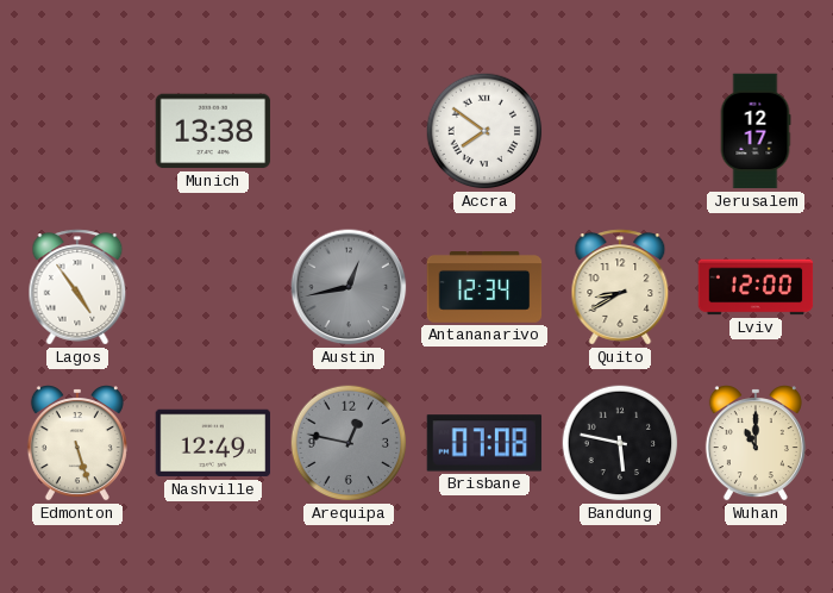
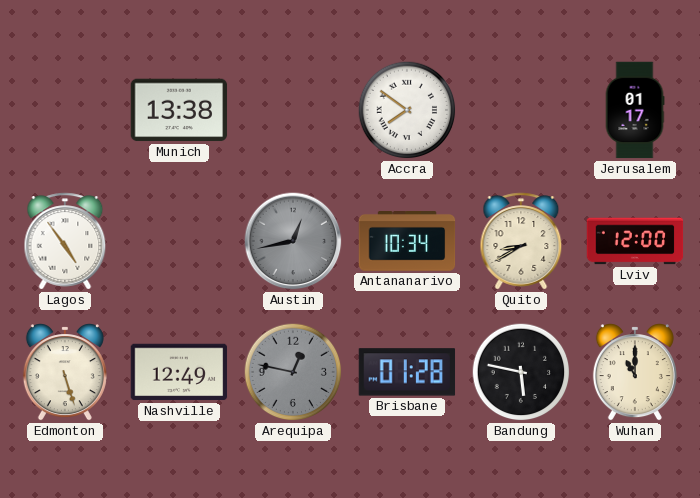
Jerusalem: 12:17 -> 01:17
Antananarivo: 12:34 -> 10:34
Brisbane: 07:08 -> 01:28
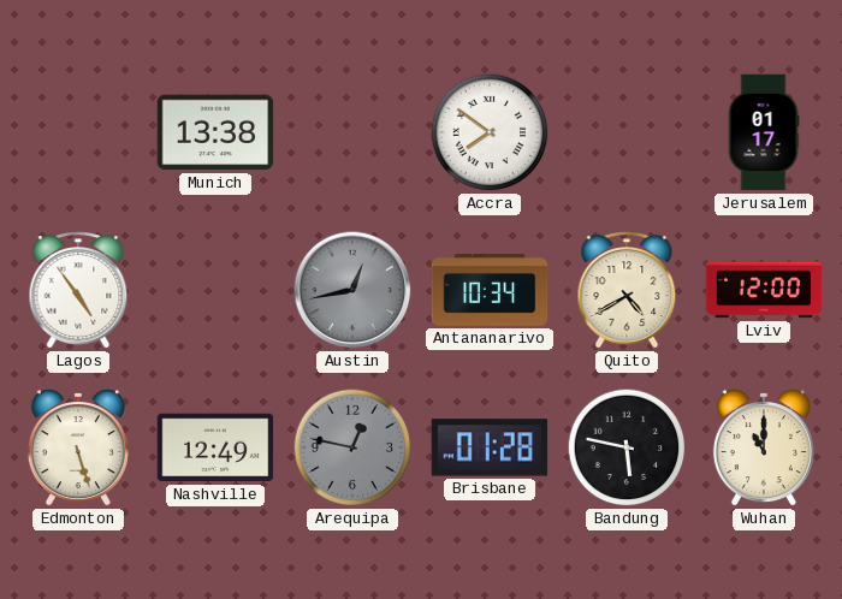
Quito: 8:40 -> 4:40
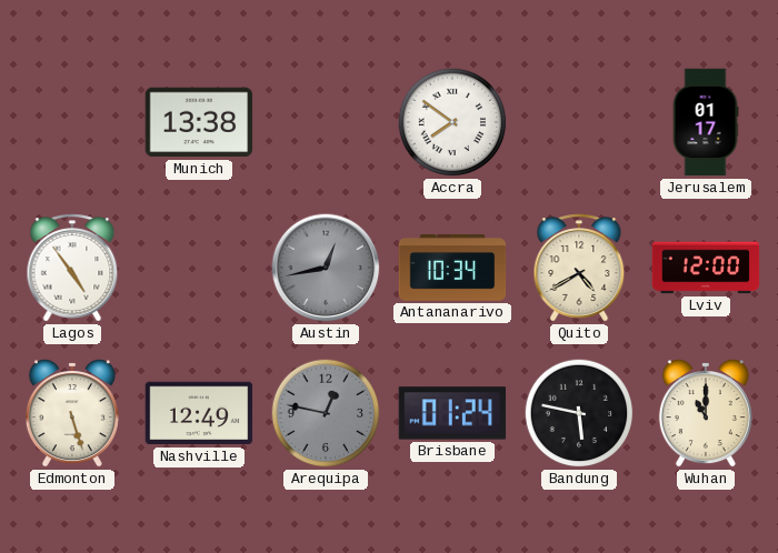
Brisbane: 01:28 -> 01:24
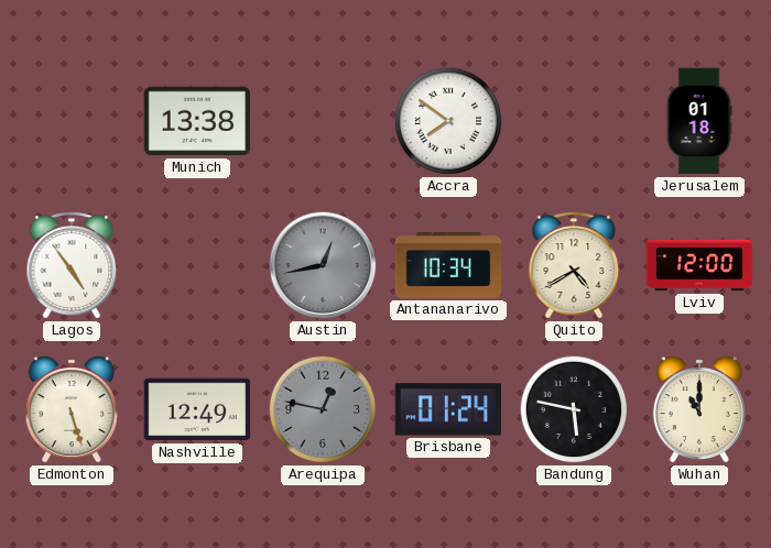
Jerusalem: 01:17 -> 01:18
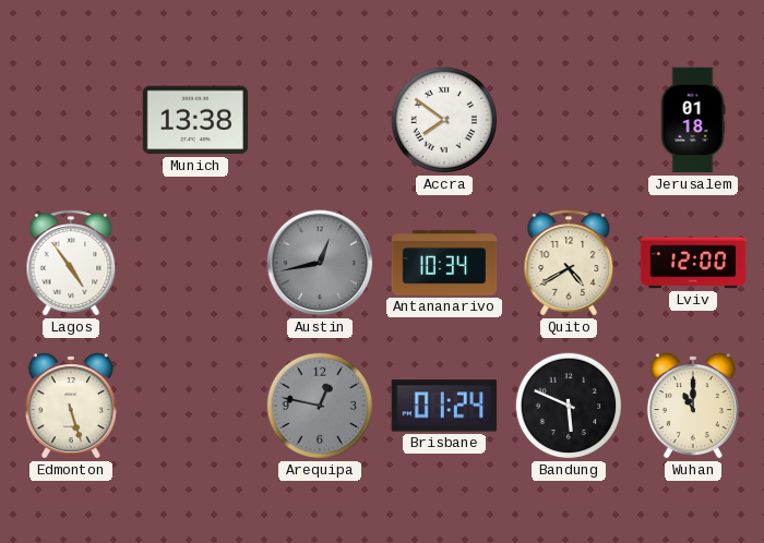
Nashville: 12:49 -> none
Bandung: 5:47 -> 5:49
